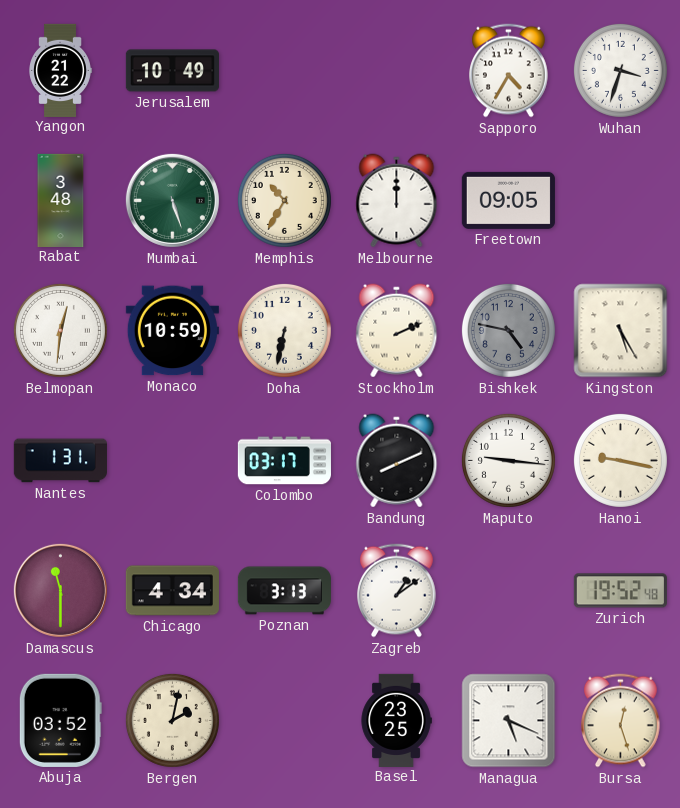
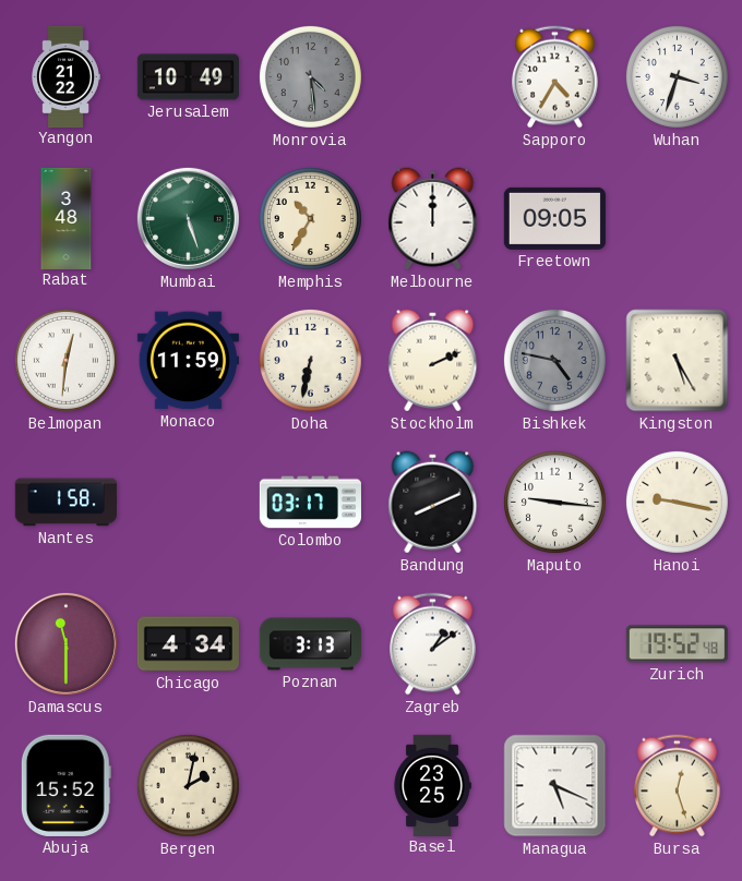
Monrovia: none -> 4:29
Monaco: 10:59 -> 11:59
Nantes: 1:31 -> 1:58
Abuja: 03:52 -> 15:52
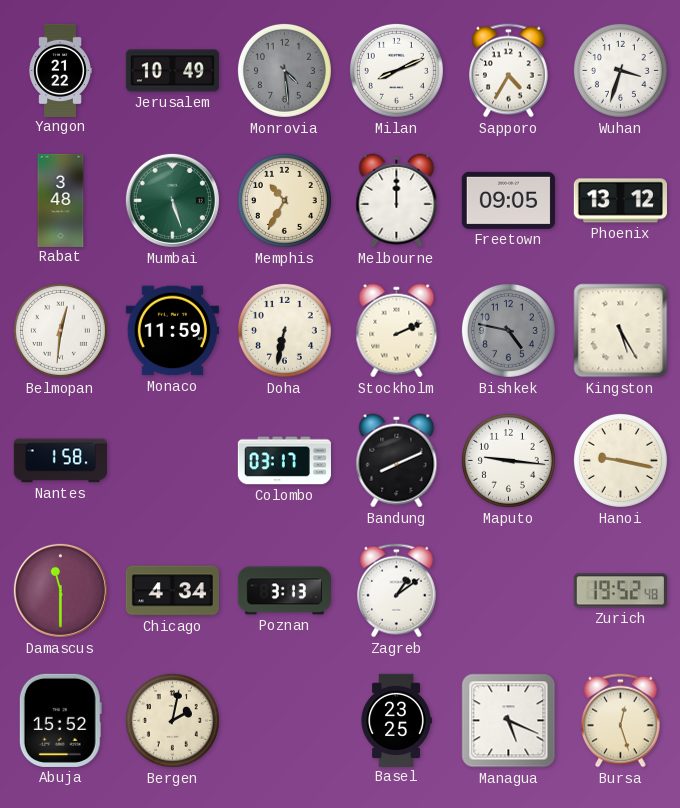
Milan: none -> 8:11
Phoenix: none -> 13:12
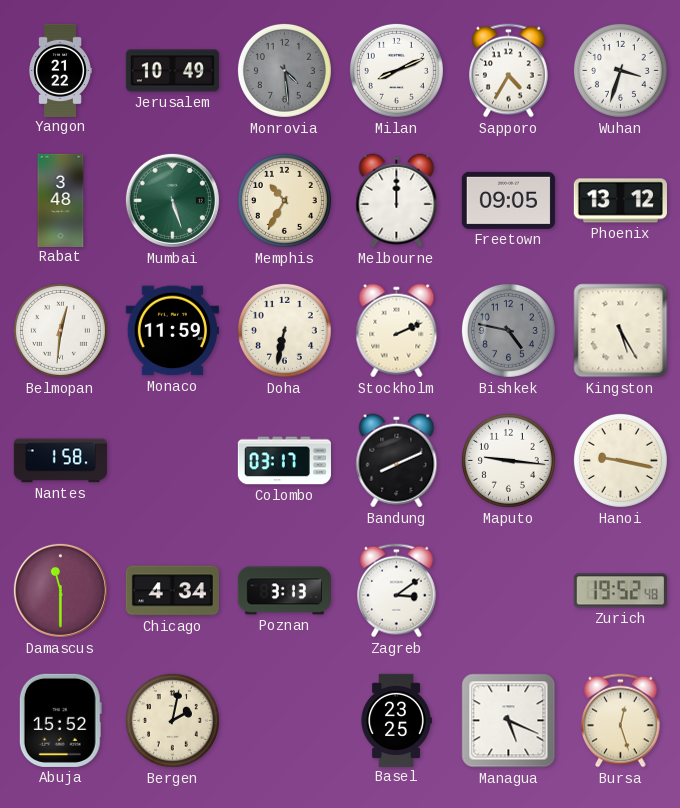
Zagreb: 1:09 -> 3:09
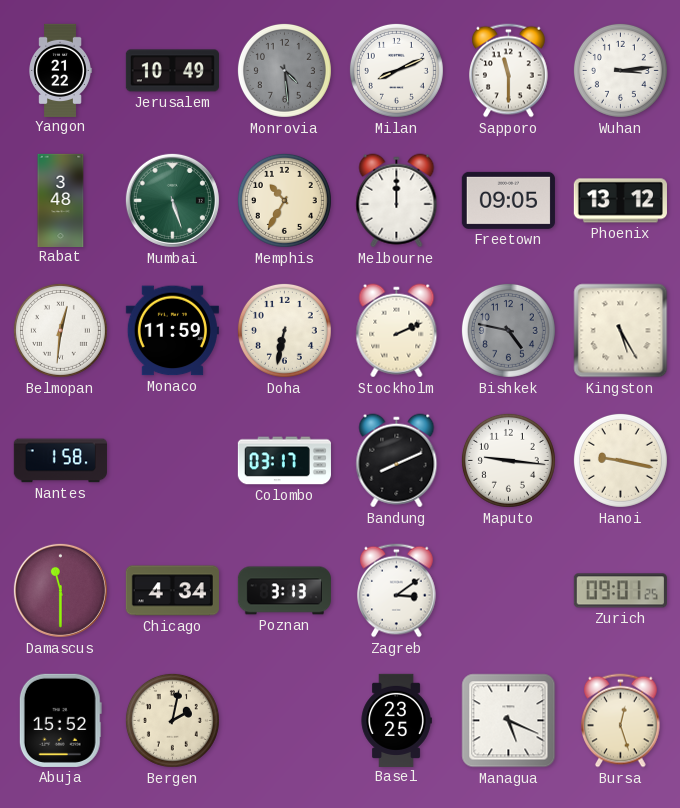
Sapporo: 4:35 -> 11:30
Wuhan: 3:33 -> 3:14
Zurich: 19:52 -> 09:01
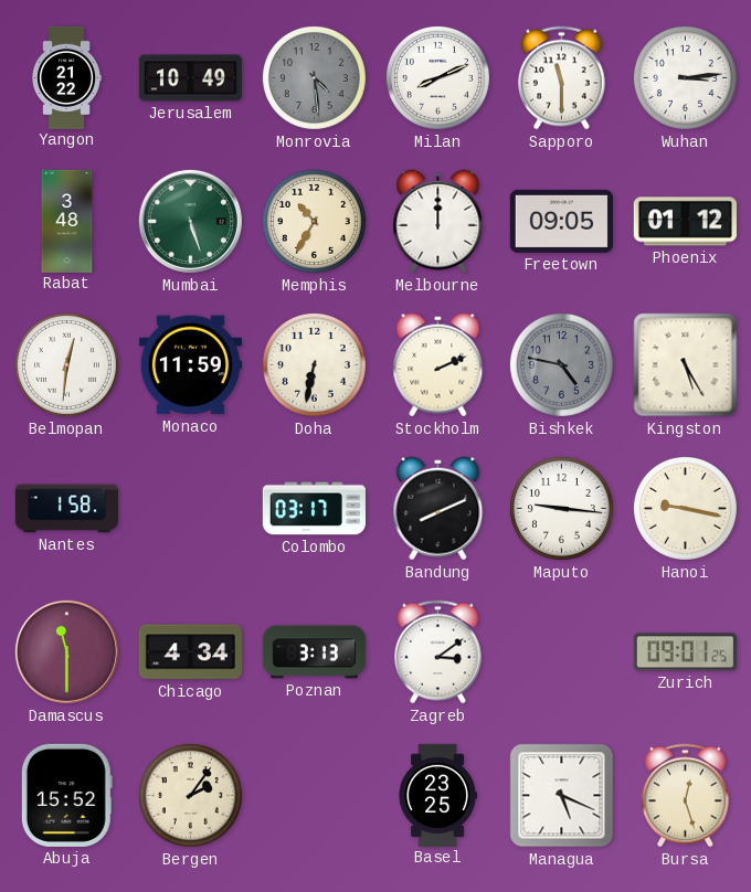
Phoenix: 13:12 -> 01:12
Bergen: 2:02 -> 2:06
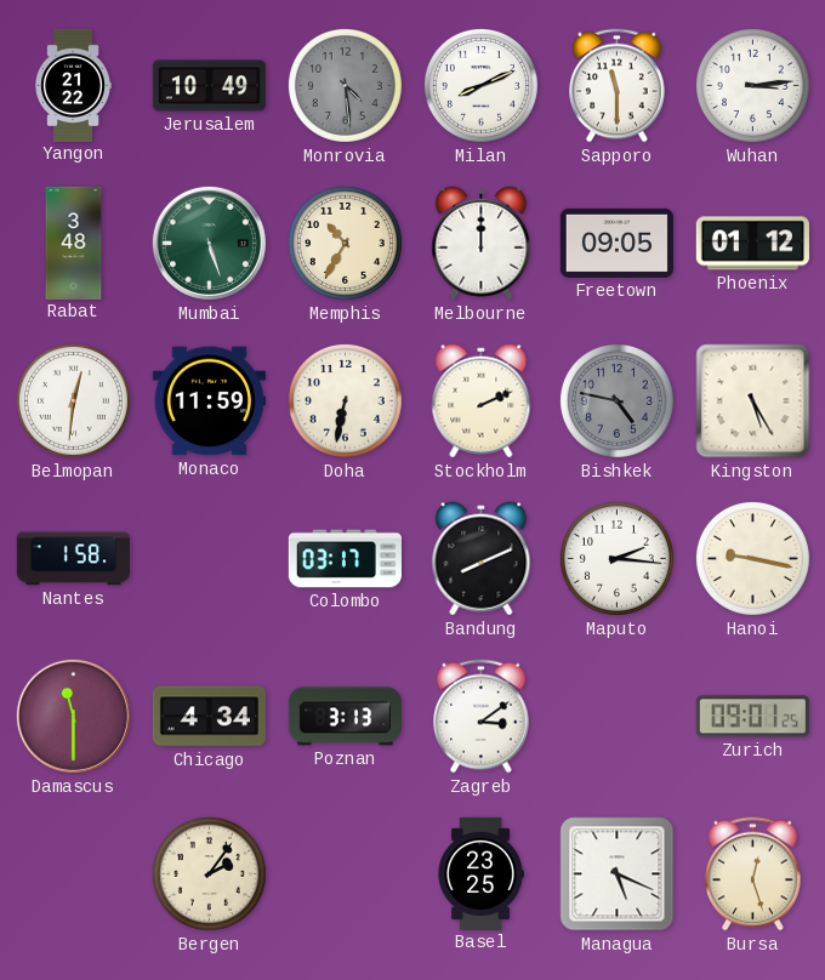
Maputo: 9:16 -> 2:16
Abuja: 15:52 -> none
